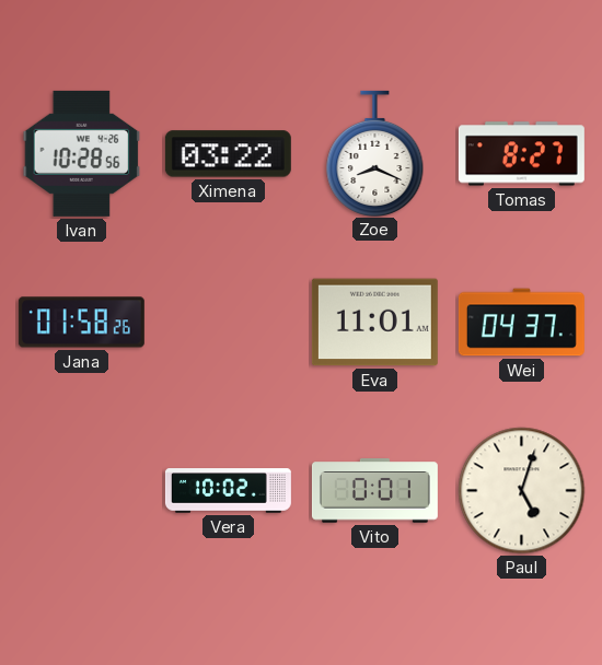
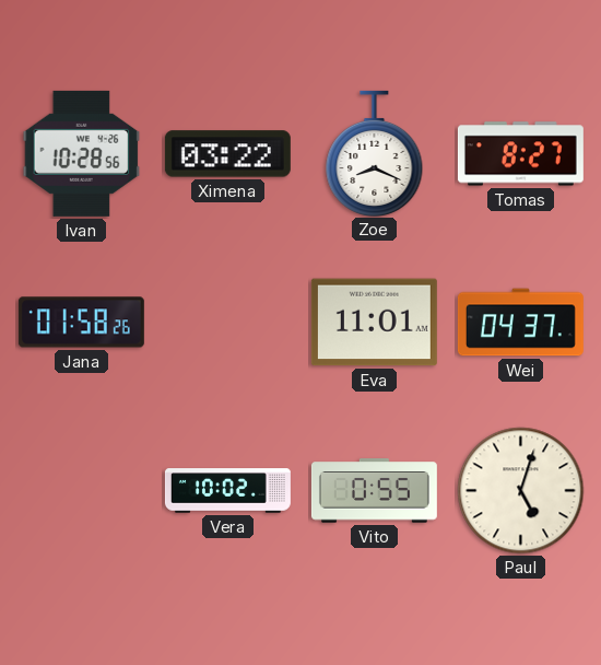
Vito: 0:01 -> 0:55
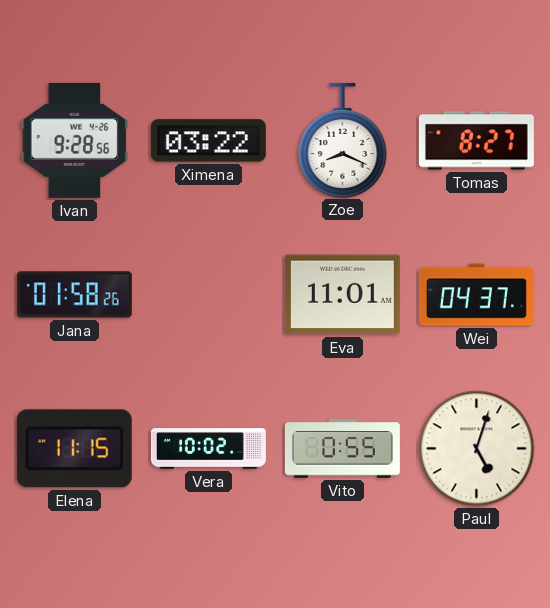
Ivan: 10:28 -> 9:28
Elena: none -> 11:15
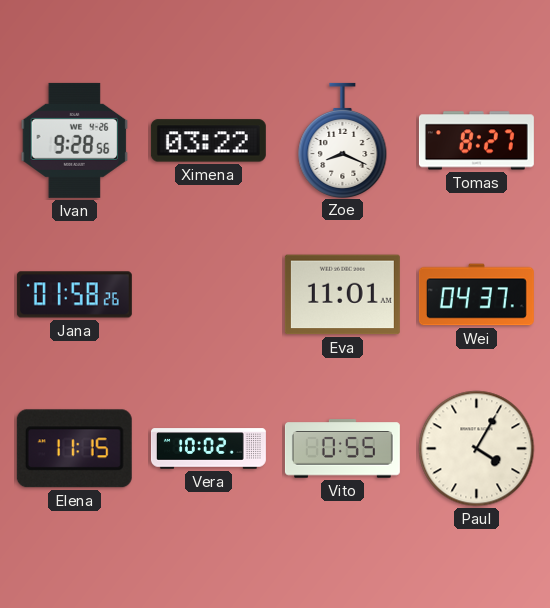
Paul: 5:03 -> 4:05
